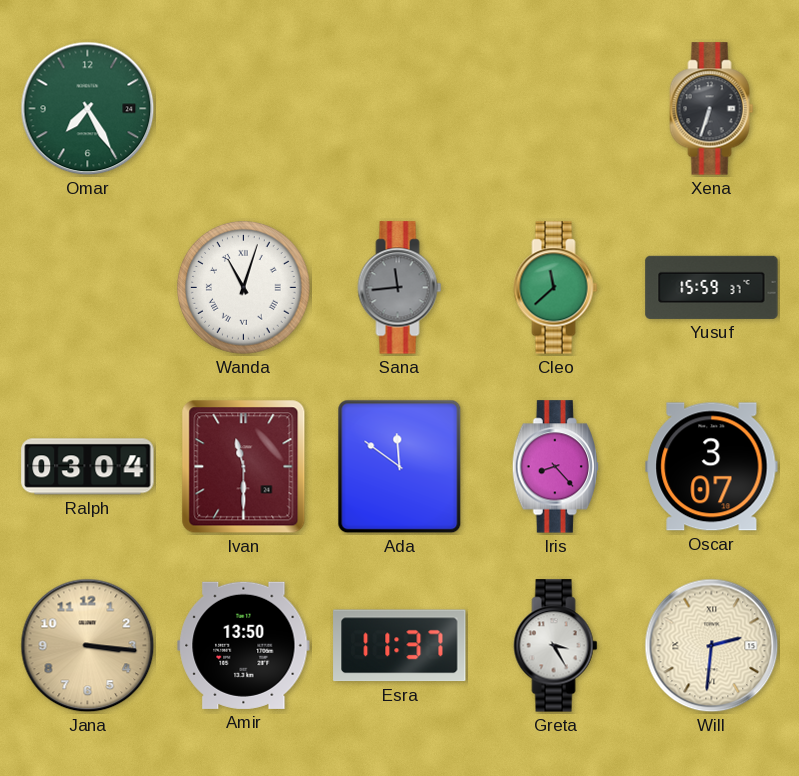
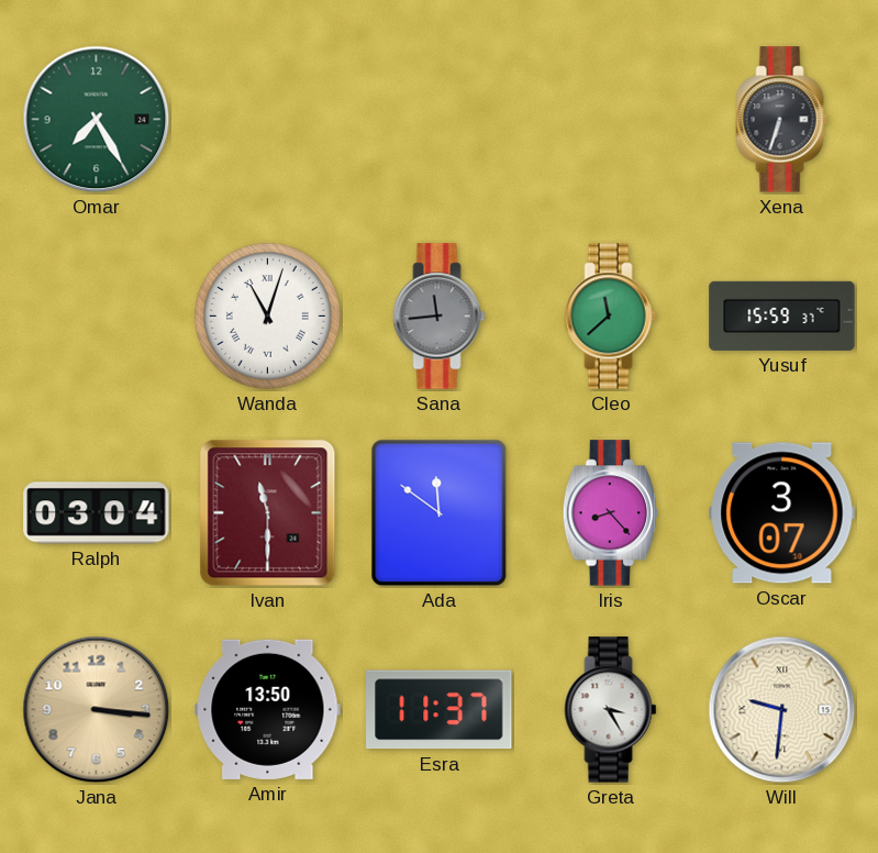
Will: 2:31 -> 9:31
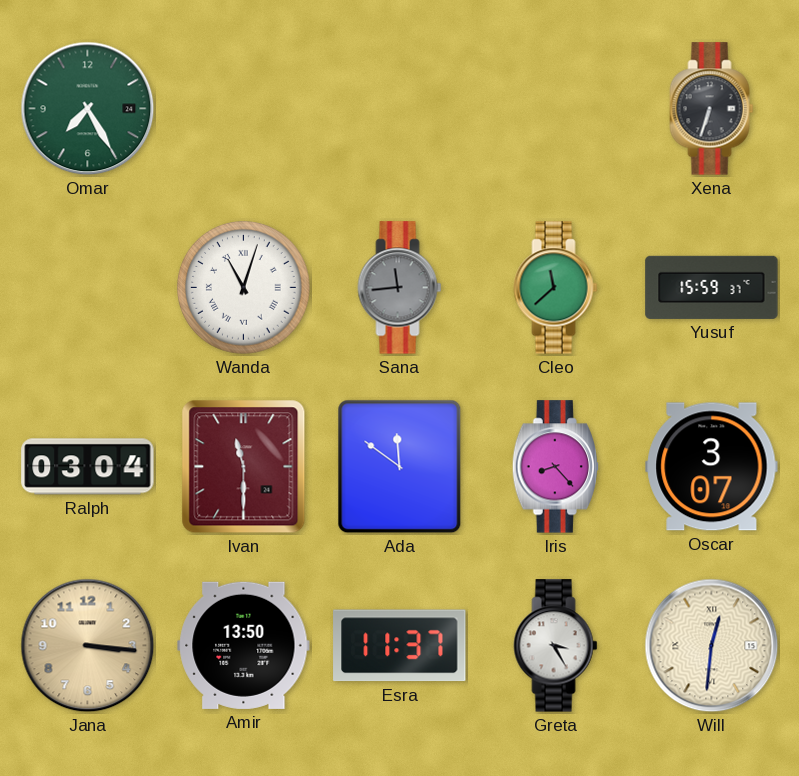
Will: 9:31 -> 12:31
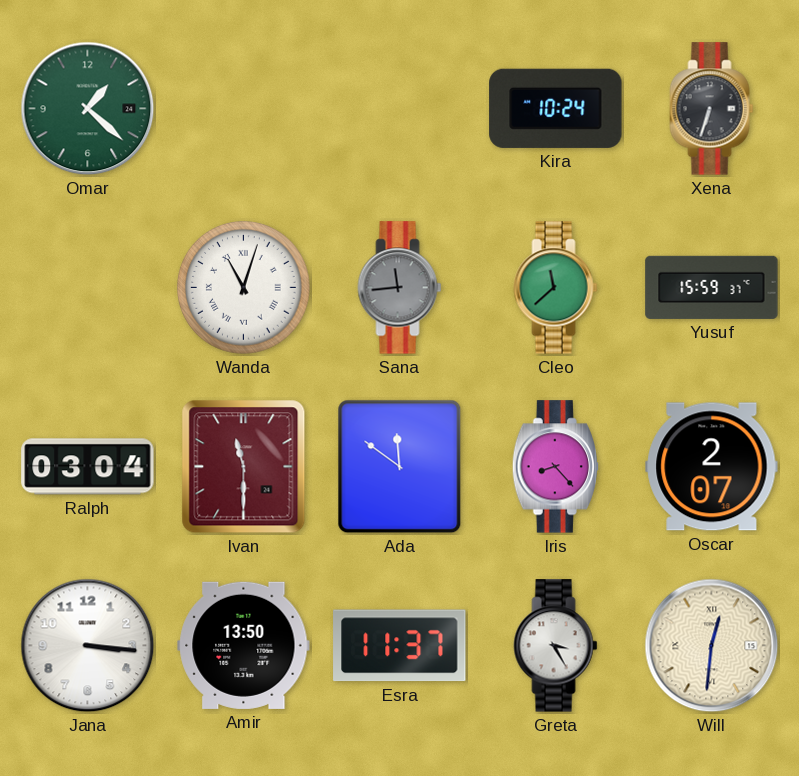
Omar: 7:25 -> 1:22
Kira: none -> 10:24
Oscar: 3:07 -> 2:07
Jana dial: champagne -> white
